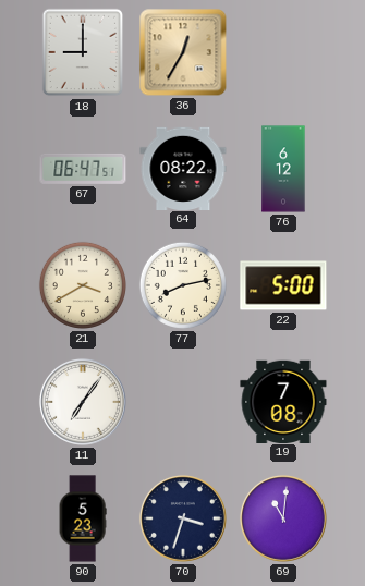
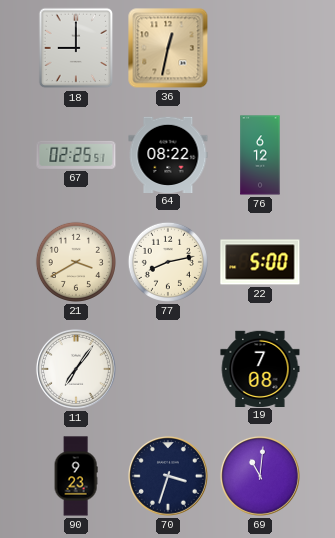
36: 12:35 -> 12:32
67: 06:47 -> 02:25
90: 5:23 -> 9:23
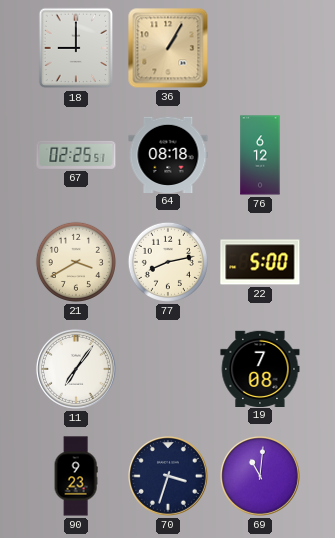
36: 12:32 -> 1:05
64: 08:22 -> 08:18
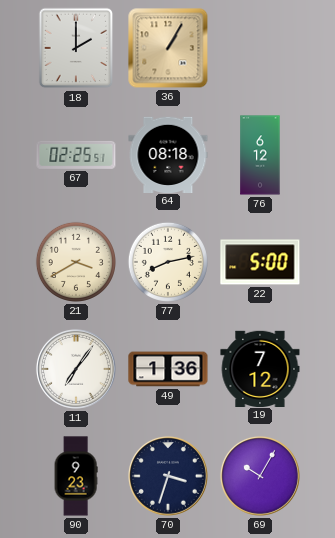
18: 9:00 -> 2:00
49: none -> 1:36
19: 7:08 -> 7:12
69: 11:01 -> 10:05
